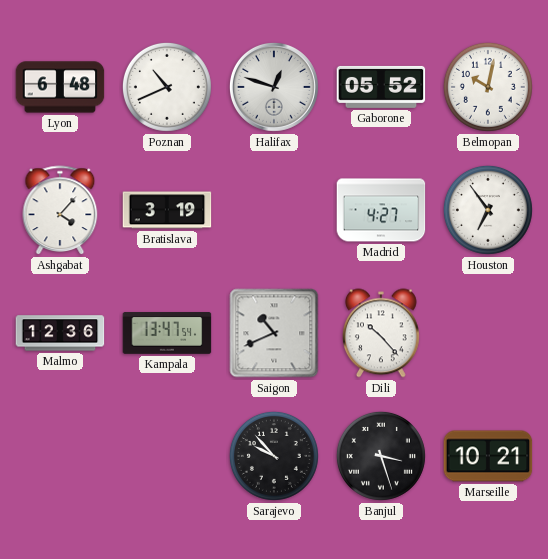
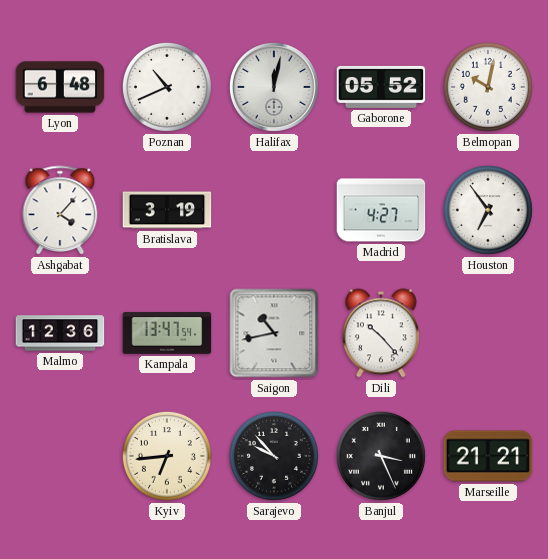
Halifax: 12:48 -> 12:02
Saigon: 10:41 -> 10:43
Kyiv: none -> 6:44
Banjul: 3:27 -> 3:26
Marseille: 10:21 -> 21:21
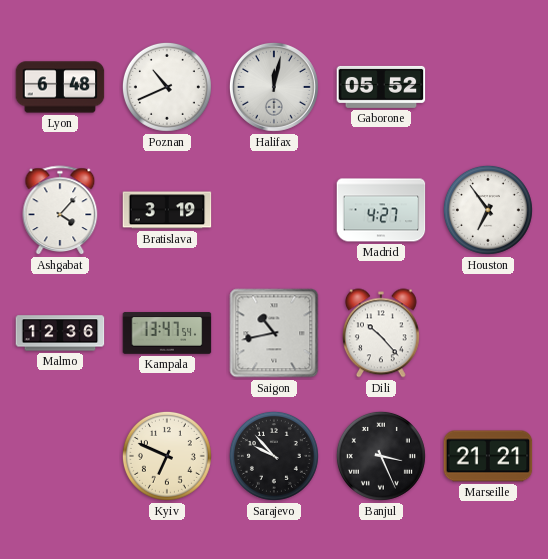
Belmopan: 10:02 -> none
Kyiv: 6:44 -> 6:49
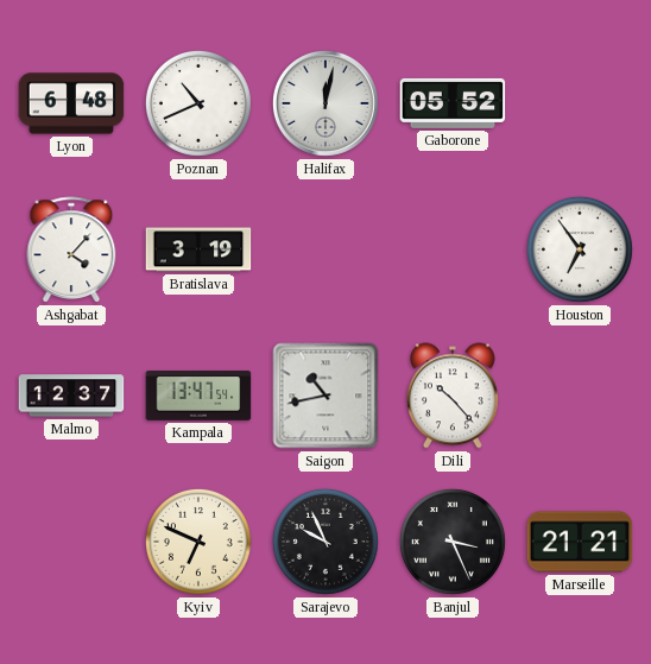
Madrid: 4:27 -> none
Malmo: 12:36 -> 12:37
Sarajevo: 9:53 -> 9:56
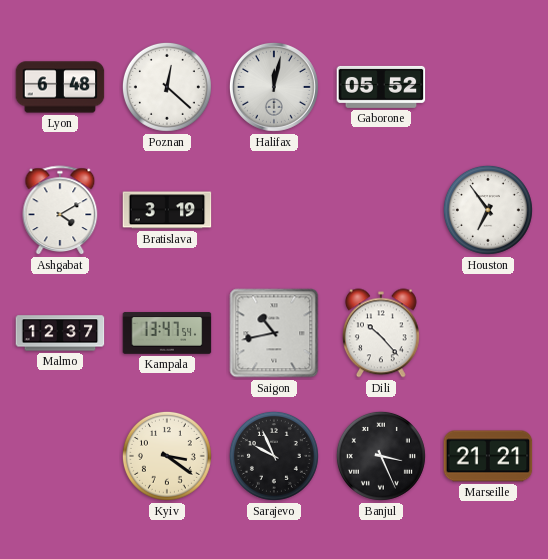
Poznan: 10:41 -> 12:22
Ashgabat: 4:07 -> 4:10
Kyiv: 6:49 -> 3:21
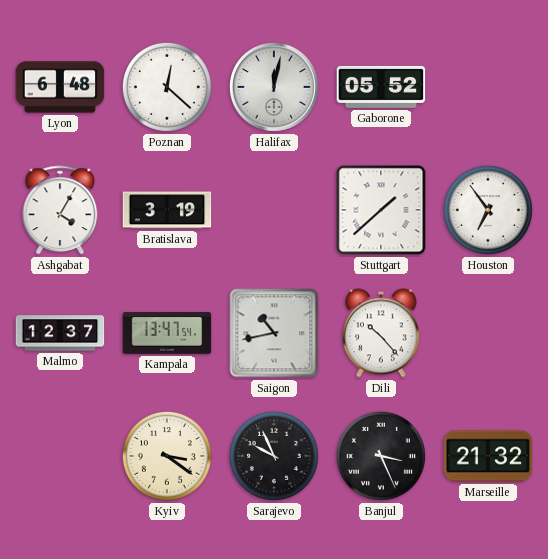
Ashgabat: 4:10 -> 4:05
Stuttgart: none -> 1:38
Marseille: 21:21 -> 21:32
